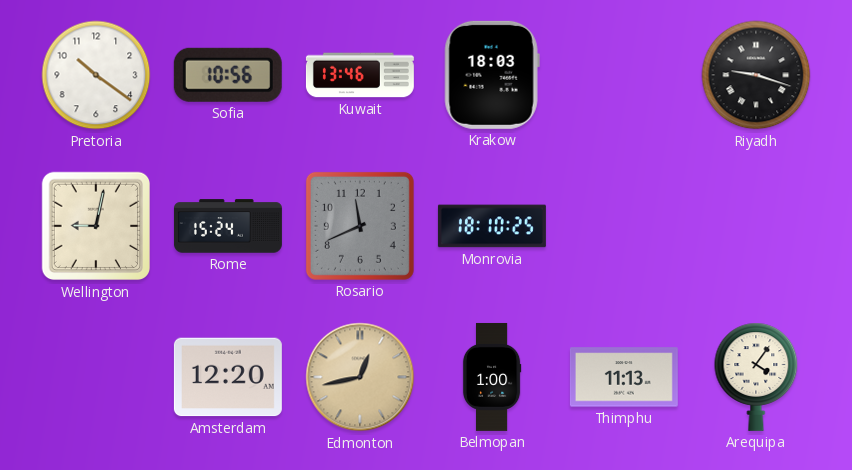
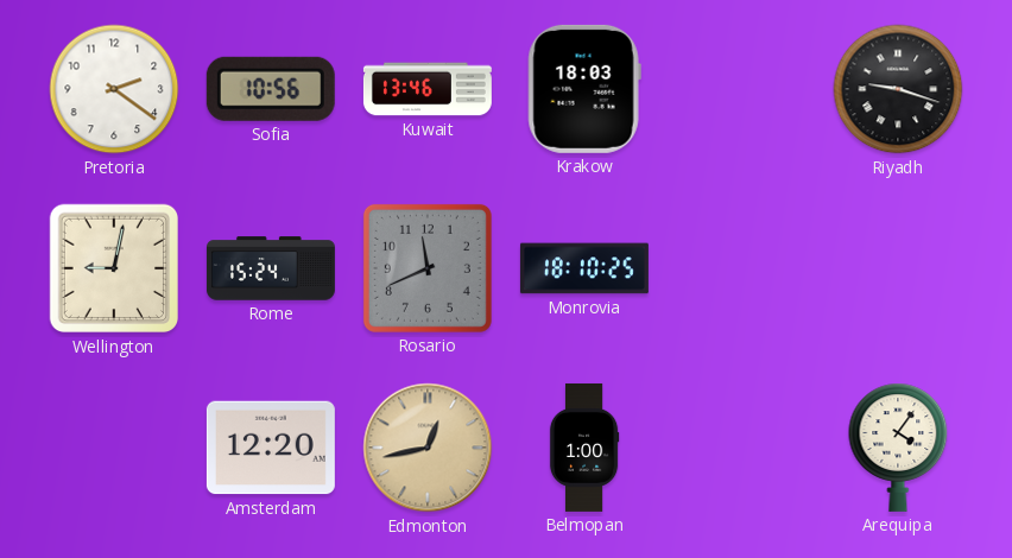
Pretoria: 10:21 -> 2:21
Thimphu: 11:13 -> none
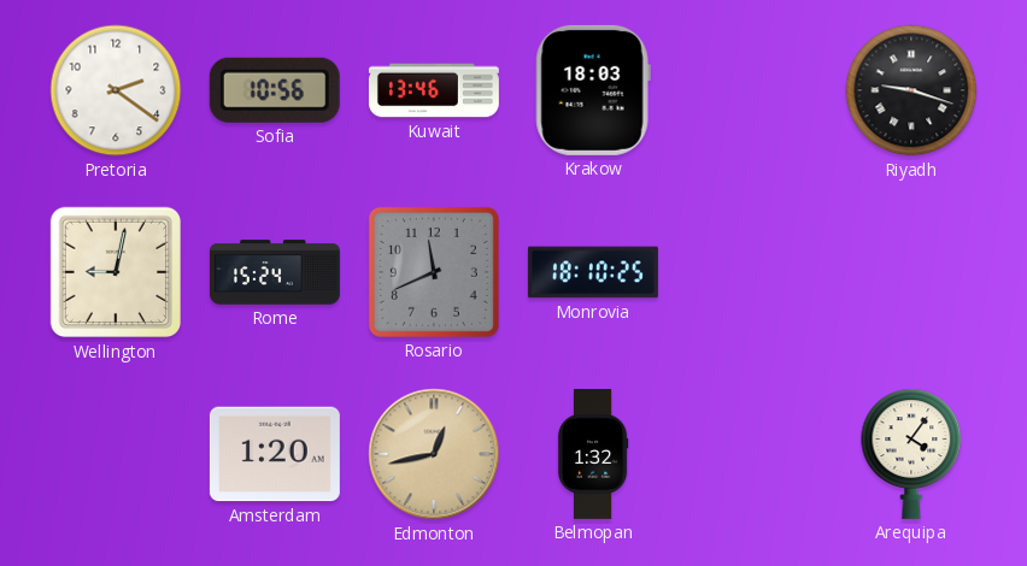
Amsterdam: 12:20 -> 1:20
Belmopan: 1:00 -> 1:32
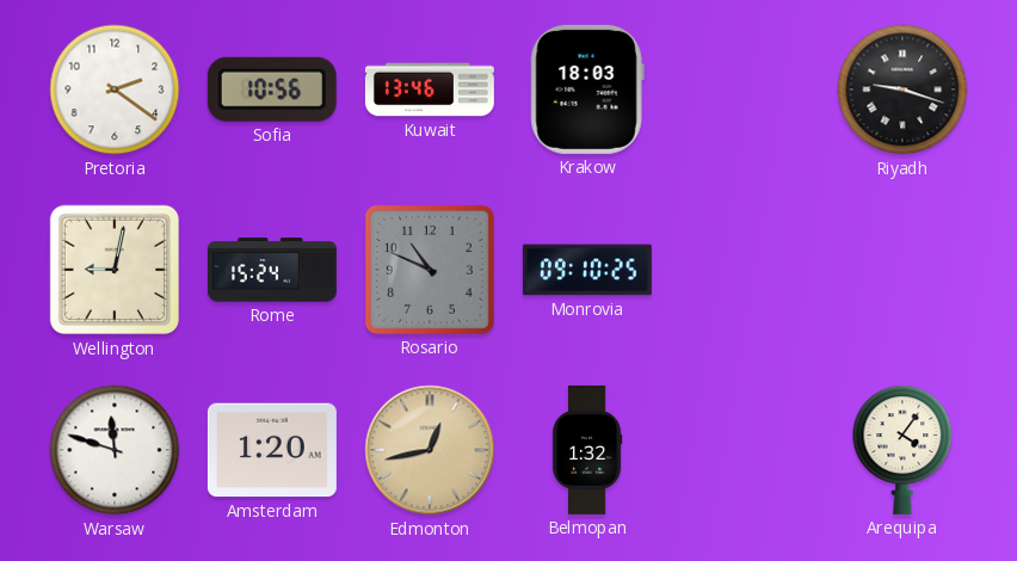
Rosario: 11:41 -> 10:49
Monrovia: 18:10 -> 09:10
Warsaw: none -> 11:48
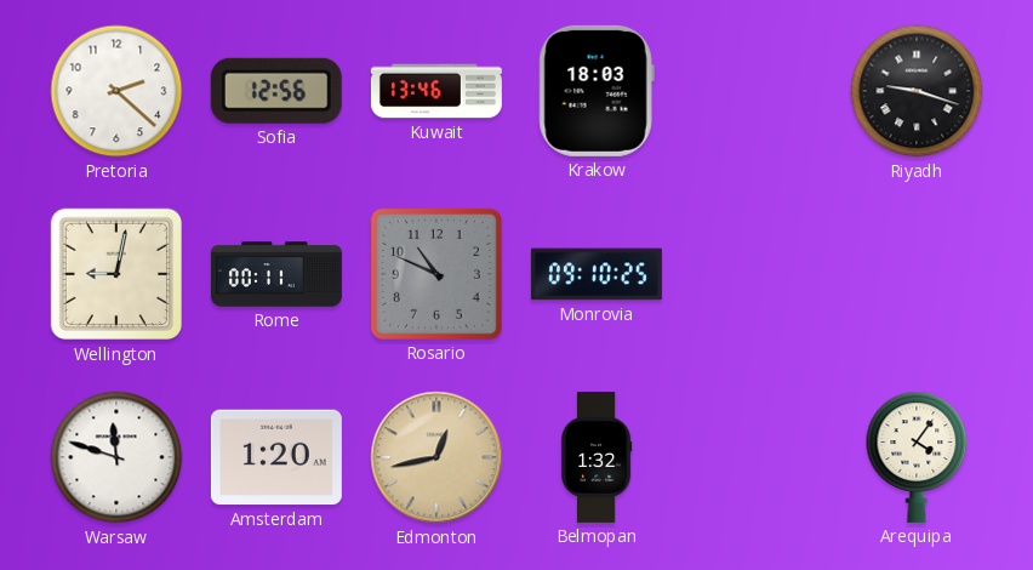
Pretoria: 2:21 -> 2:22
Sofia: 10:56 -> 12:56
Rome: 15:24 -> 00:11
